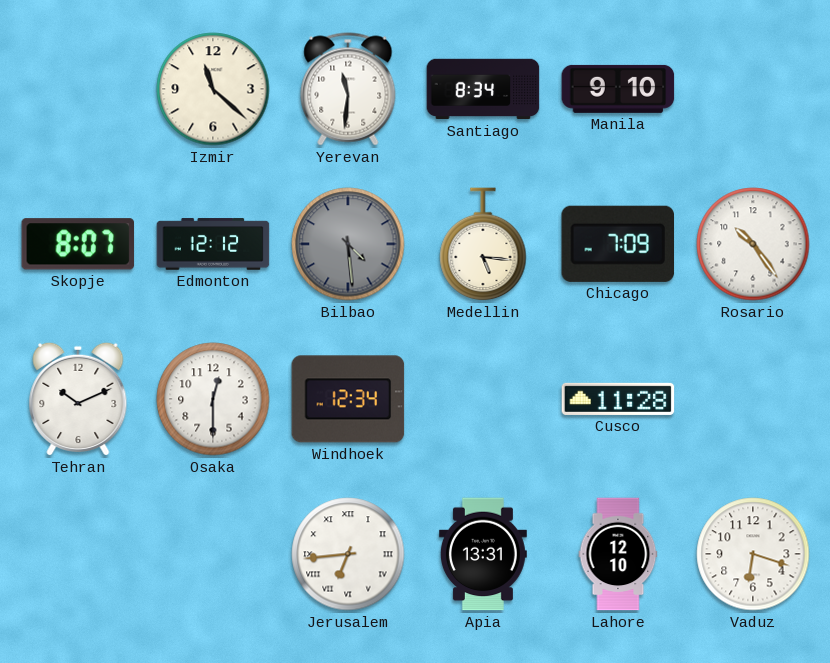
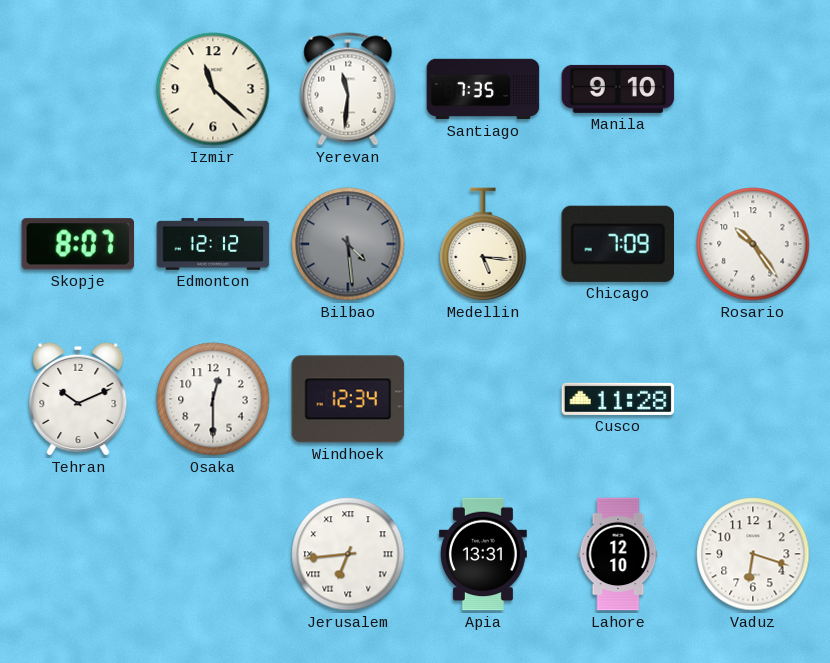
Santiago: 8:34 -> 7:35
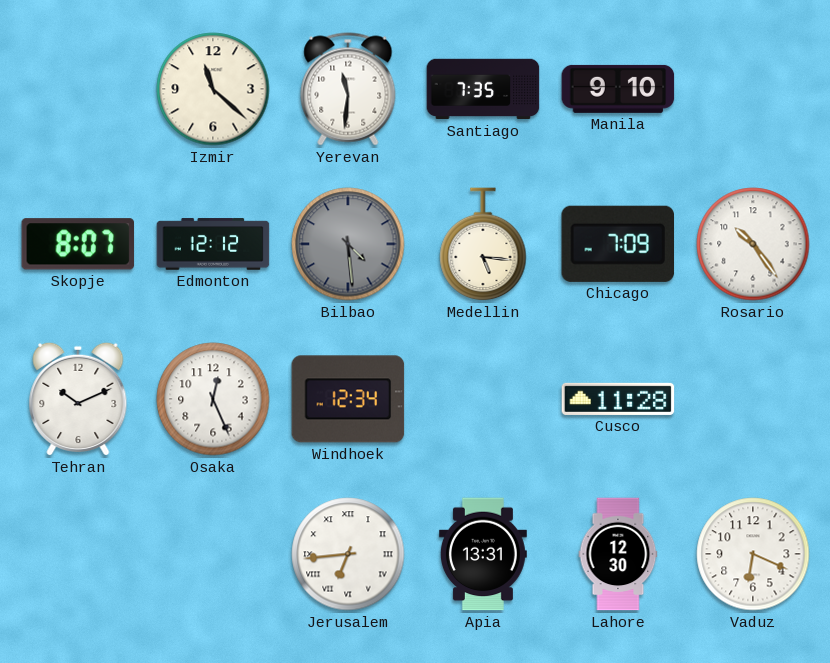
Osaka: 12:30 -> 12:26
Lahore: 12:10 -> 12:30
Vaduz: 6:18 -> 6:19
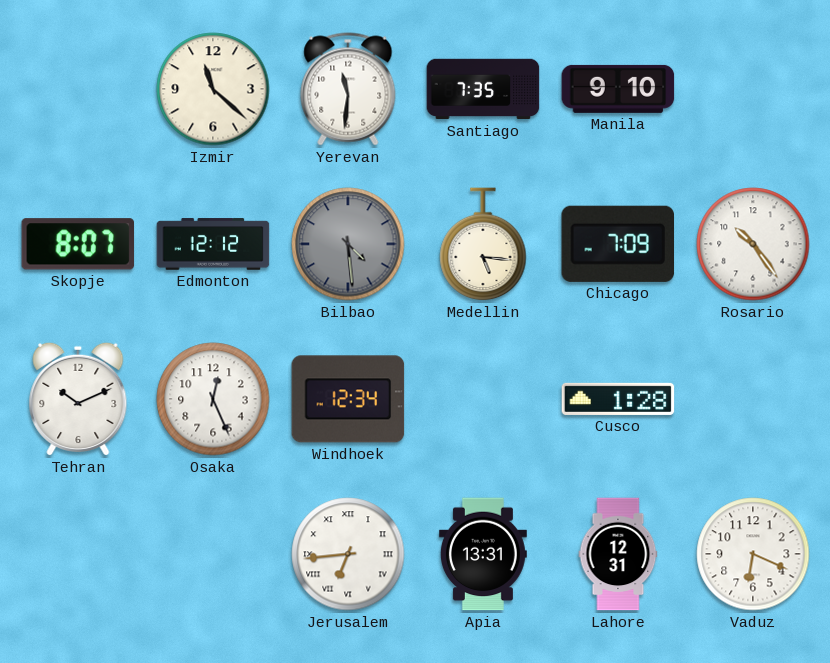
Cusco: 11:28 -> 1:28
Lahore: 12:30 -> 12:31
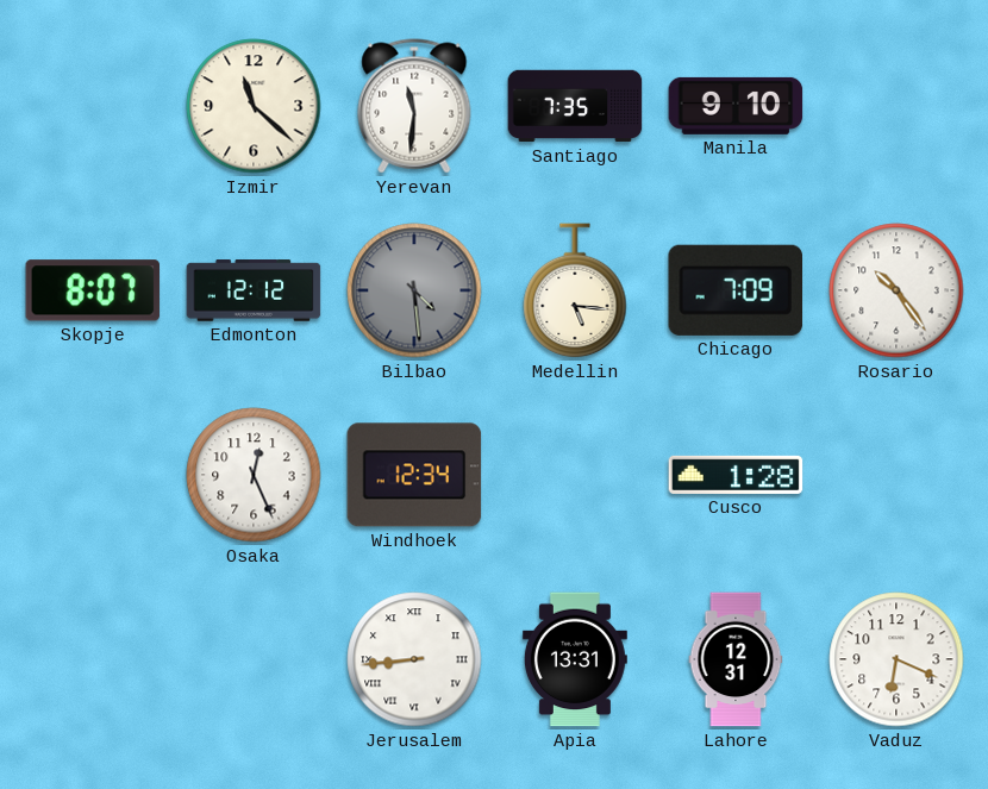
Tehran: 10:11 -> none
Jerusalem: 6:44 -> 8:44
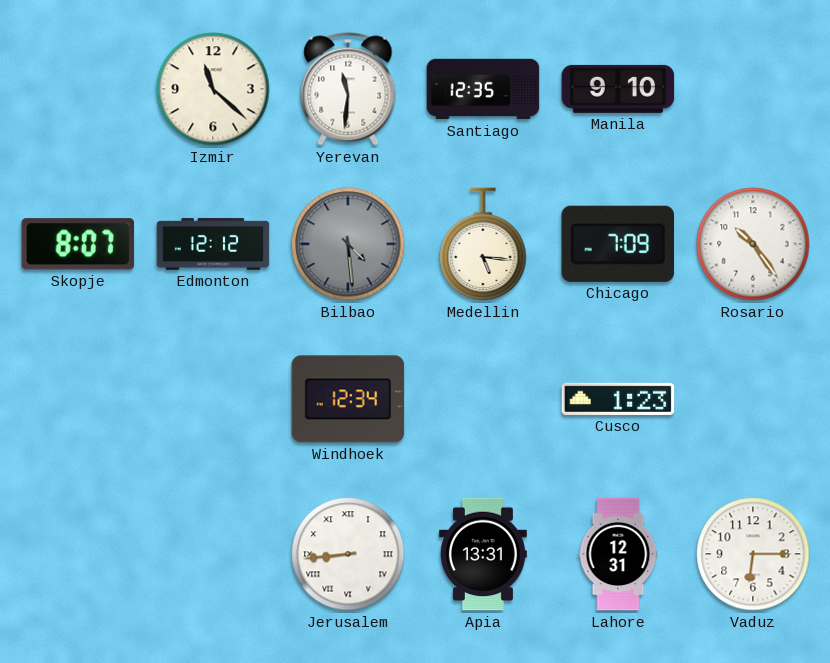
Santiago: 7:35 -> 12:35
Osaka: 12:26 -> none
Cusco: 1:28 -> 1:23
Vaduz: 6:19 -> 6:15
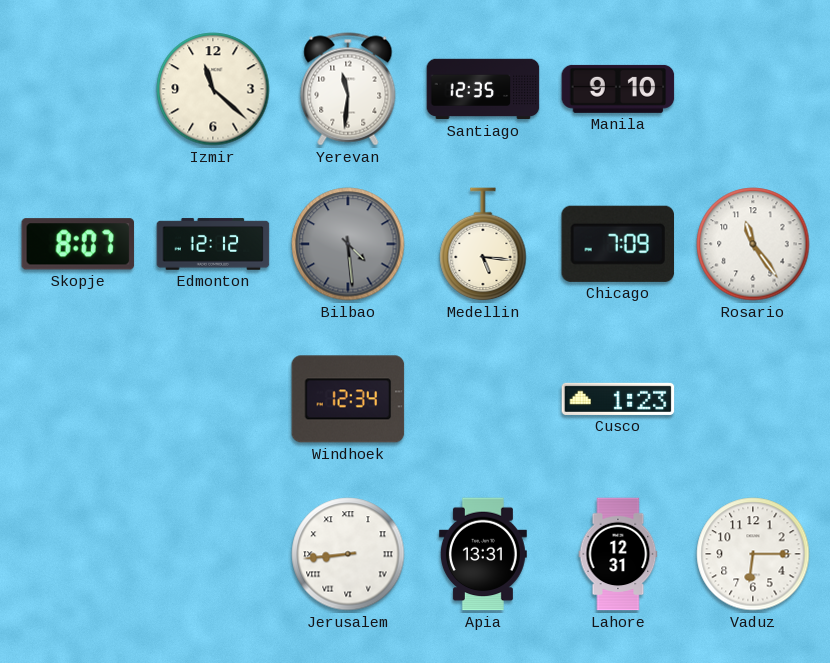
Rosario: 10:24 -> 11:24
